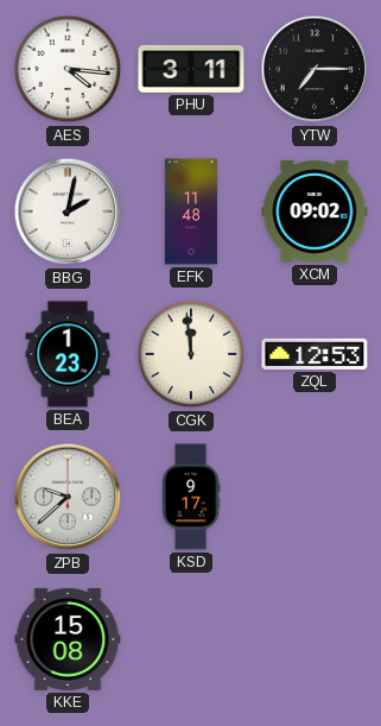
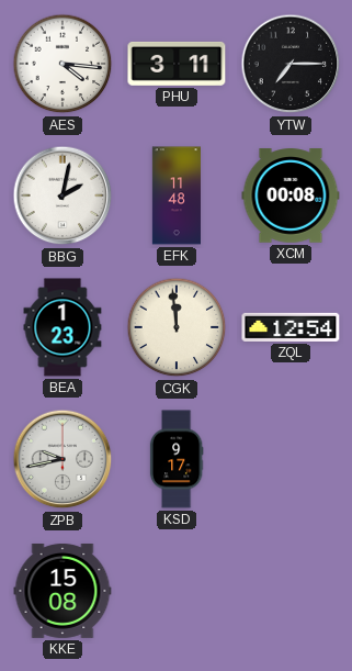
XCM: 09:02 -> 00:08
ZQL: 12:53 -> 12:54
ZPB: 9:38 -> 9:43
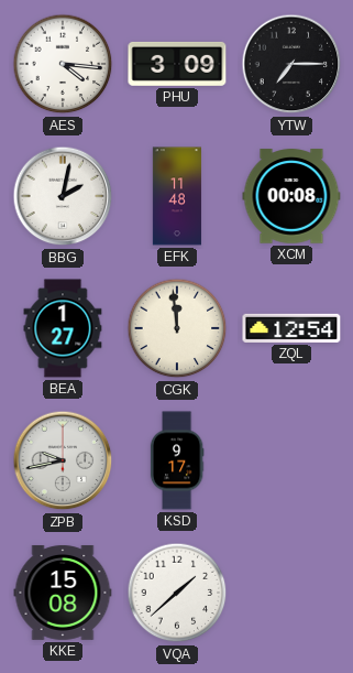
PHU: 3:11 -> 3:09
BEA: 1:23 -> 1:27
VQA: none -> 1:38
